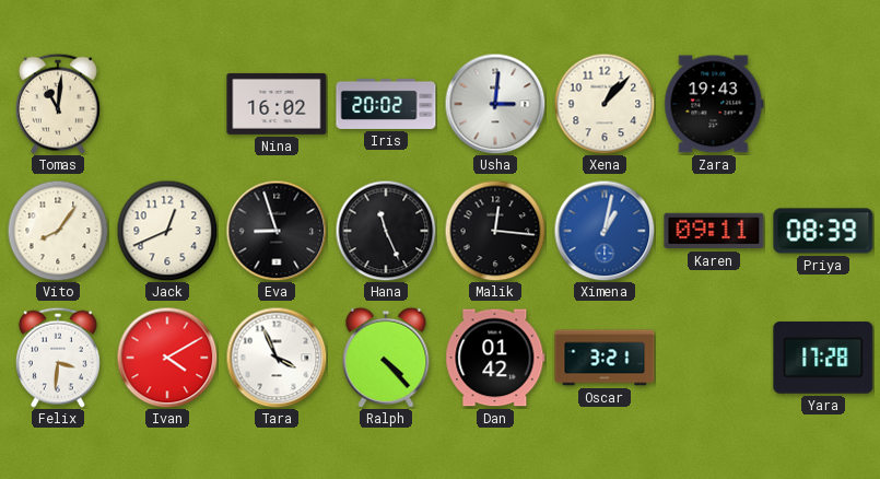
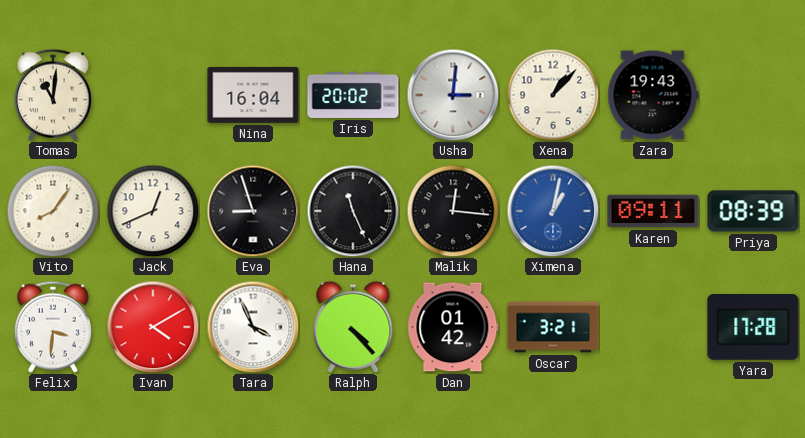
Nina: 16:02 -> 16:04
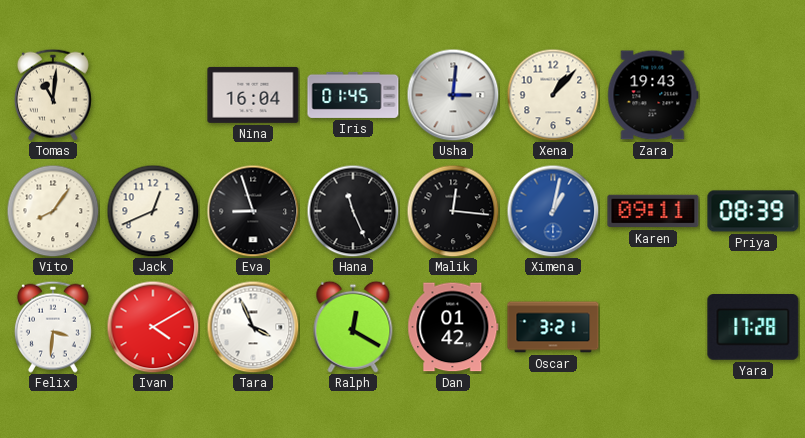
Iris: 20:02 -> 01:45
Ralph: 4:23 -> 12:20
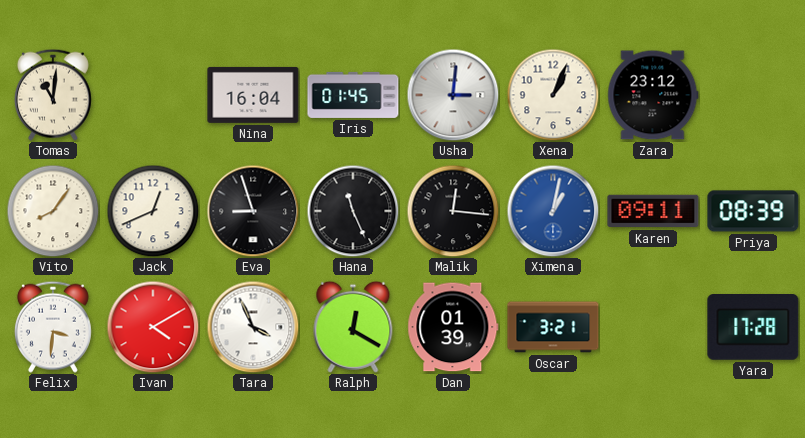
Xena: 1:07 -> 1:04
Zara: 19:43 -> 23:12
Dan: 01:42 -> 01:39
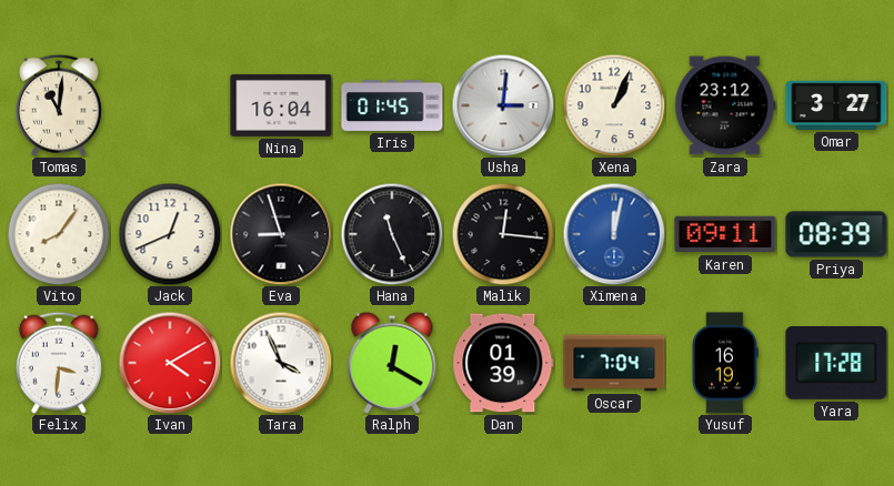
Omar: none -> 3:27
Ximena: 1:02 -> 12:02
Oscar: 3:21 -> 7:04
Yusuf: none -> 16:19
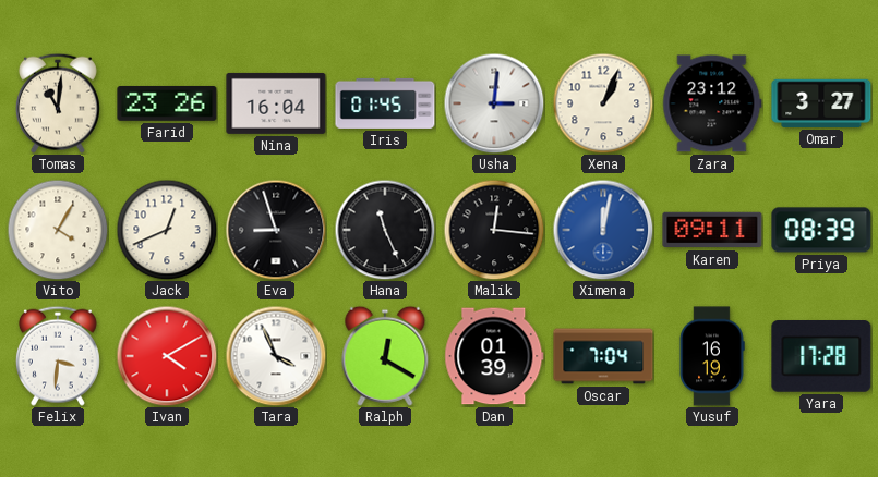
Farid: none -> 23:26
Vito: 8:06 -> 4:05
